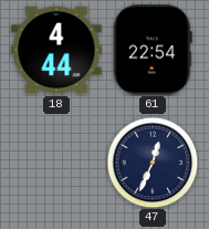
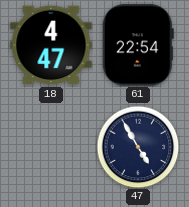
18: 4:44 -> 4:47
47: 12:34 -> 4:55
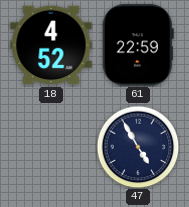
18: 4:47 -> 4:52
61: 22:54 -> 22:59
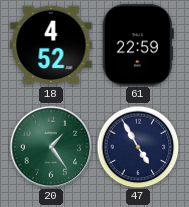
20: none -> 1:24
